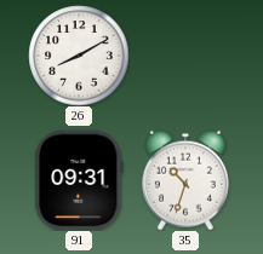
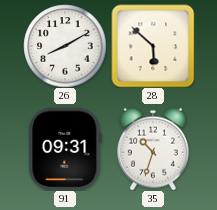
28: none -> 5:52
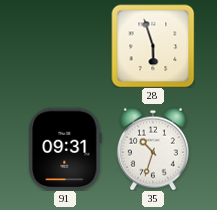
26: 8:10 -> none
28: 5:52 -> 5:57
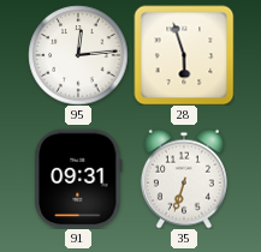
95: none -> 12:14
35: 10:33 -> 6:33
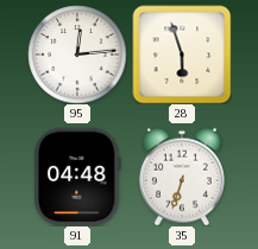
91: 09:31 -> 04:48
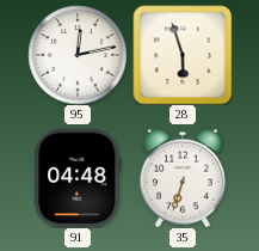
95: 12:14 -> 12:13
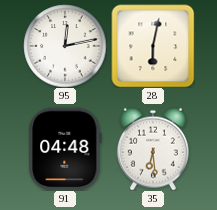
28: 5:57 -> 6:02
35: 6:33 -> 6:29
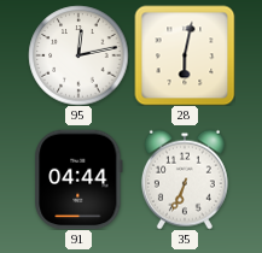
91: 04:48 -> 04:44
35: 6:29 -> 6:34
